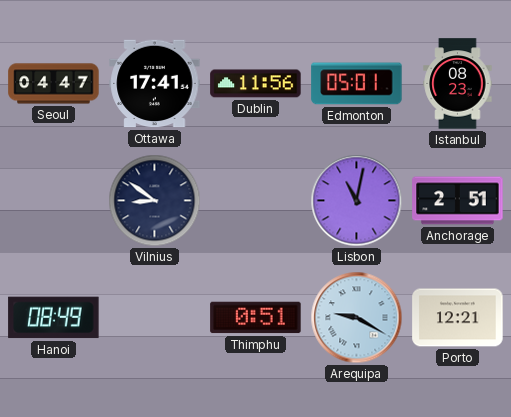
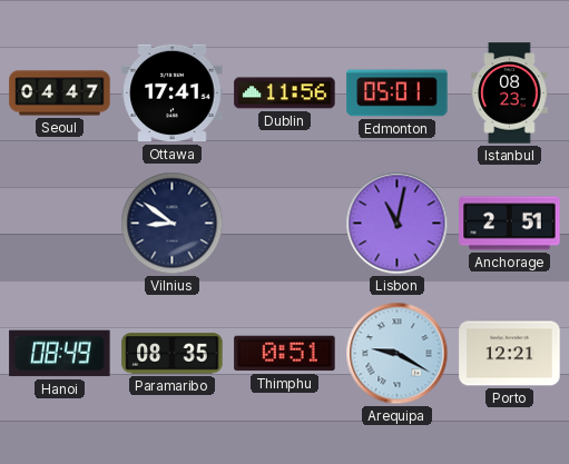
Paramaribo: none -> 08:35
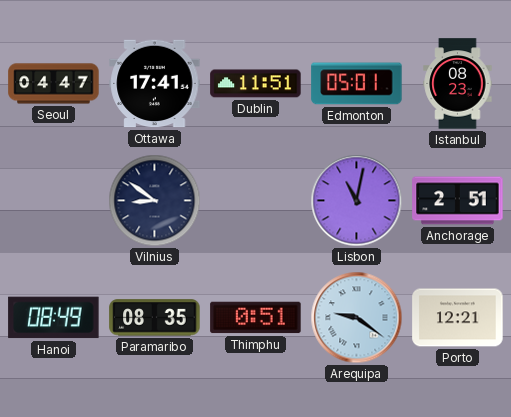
Dublin: 11:56 -> 11:51
Arequipa: 9:20 -> 9:21
